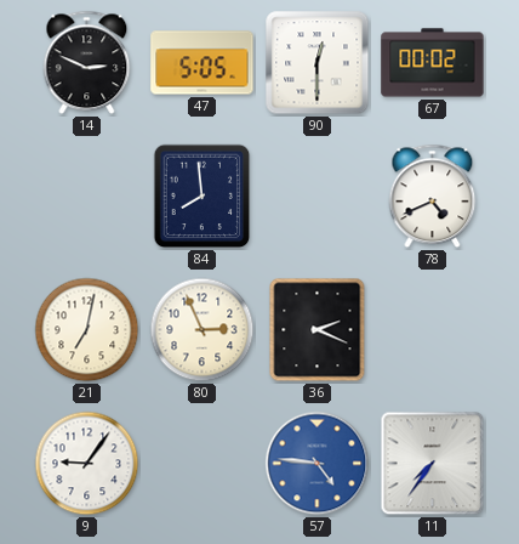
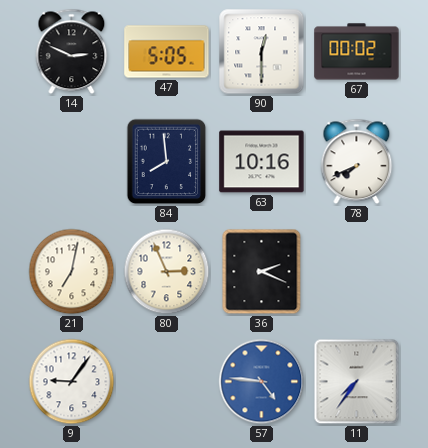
63: none -> 10:16
78: 4:41 -> 7:41
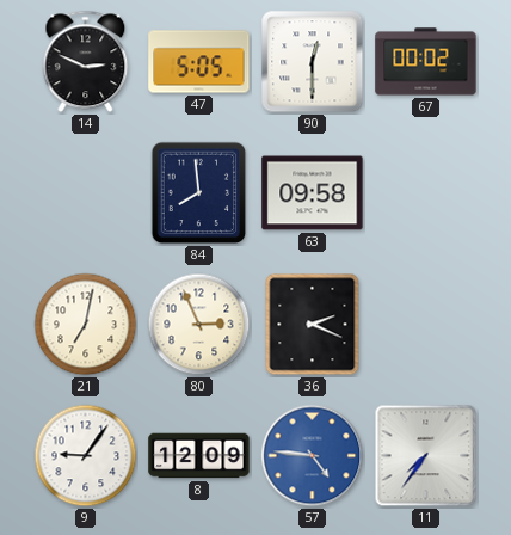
63: 10:16 -> 09:58
78: 7:41 -> none
8: none -> 12:09
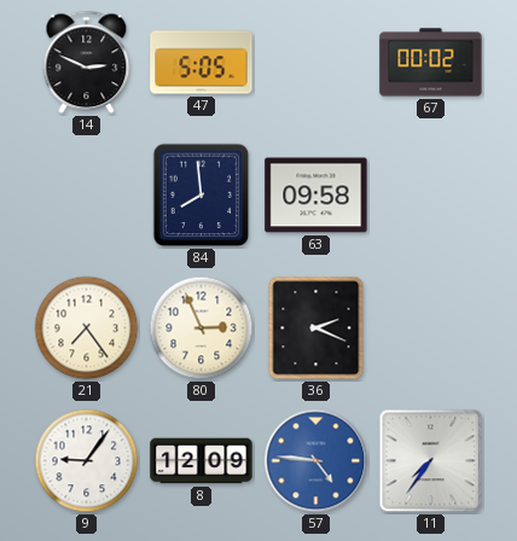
90: 12:30 -> none
21: 7:02 -> 7:24
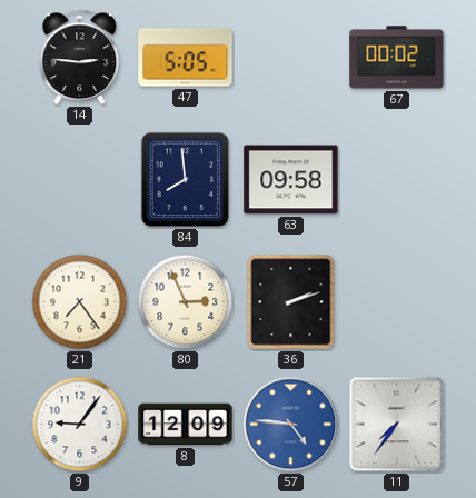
14: 2:49 -> 2:46
36: 2:19 -> 2:12
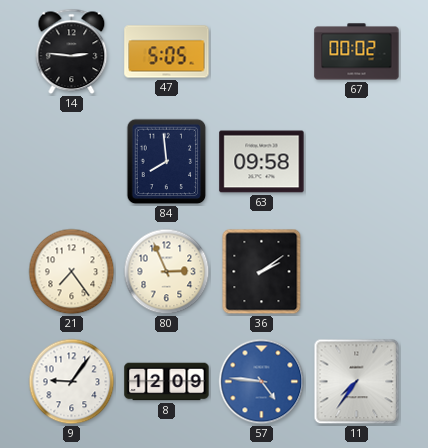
36: 2:12 -> 2:09
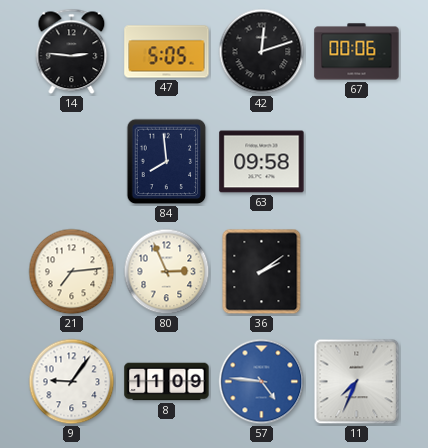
42: none -> 12:12
67: 00:02 -> 00:06
21: 7:24 -> 7:14
8: 12:09 -> 11:09
11: 7:36 -> 7:34
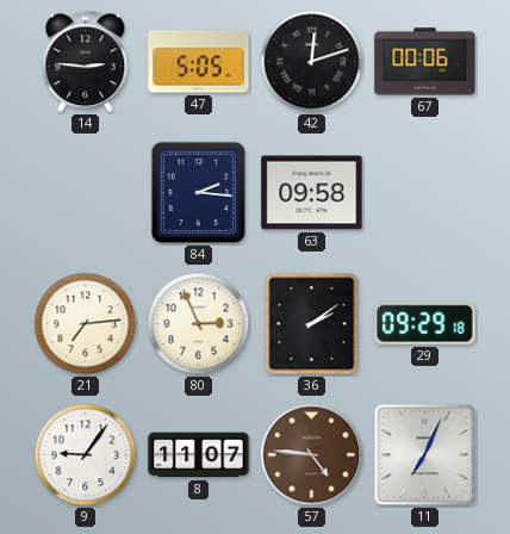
84: 7:59 -> 2:16
29: none -> 09:29
8: 11:09 -> 11:07
57 dial: blue -> brown
11: 7:34 -> 7:04
